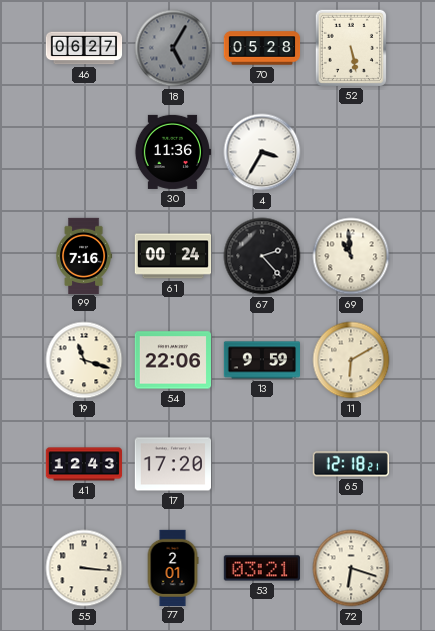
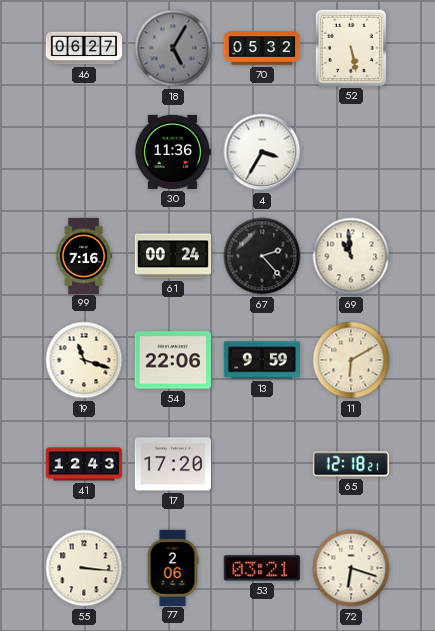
70: 05:28 -> 05:32
77: 2:01 -> 2:06
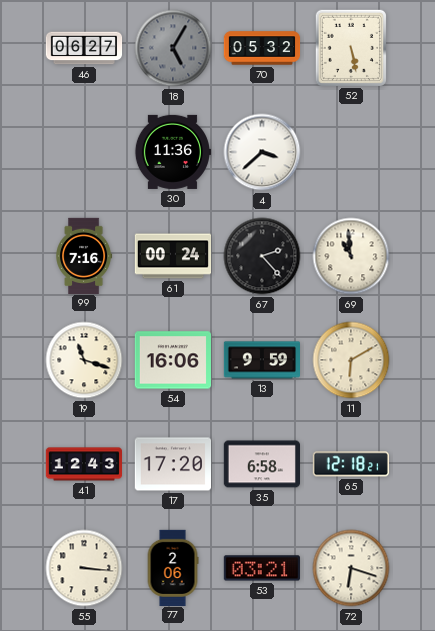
4: 3:35 -> 3:38
54: 22:06 -> 16:06
35: none -> 6:58
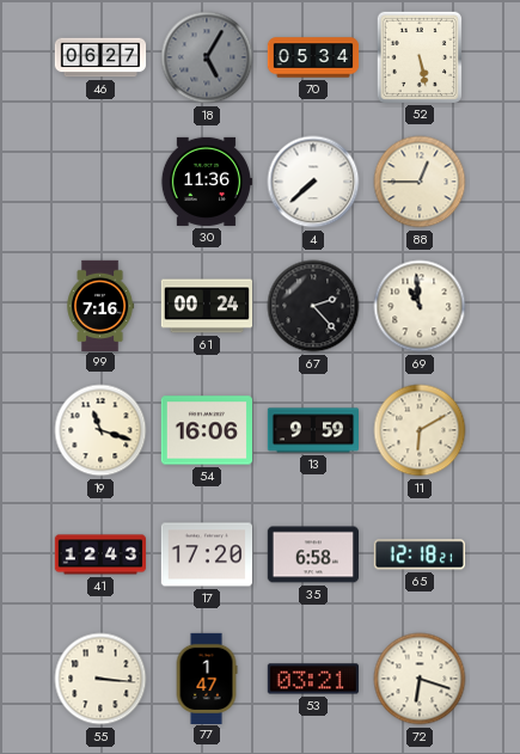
70: 05:32 -> 05:34
4: 3:38 -> 7:38
88: none -> 12:45
77: 2:06 -> 1:47
